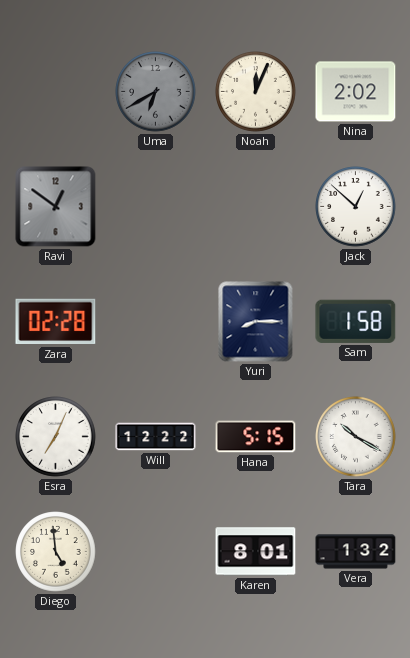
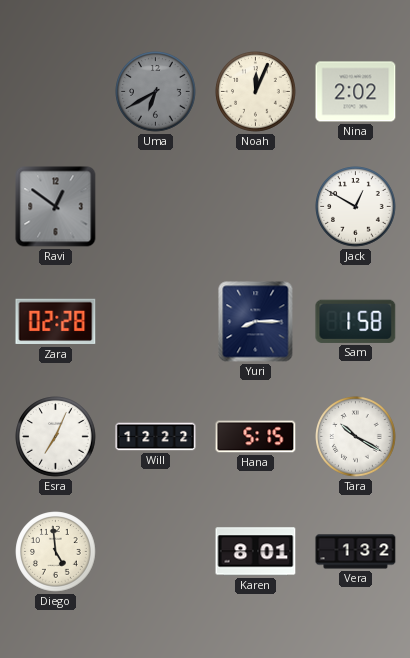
Jack: 12:52 -> 12:50
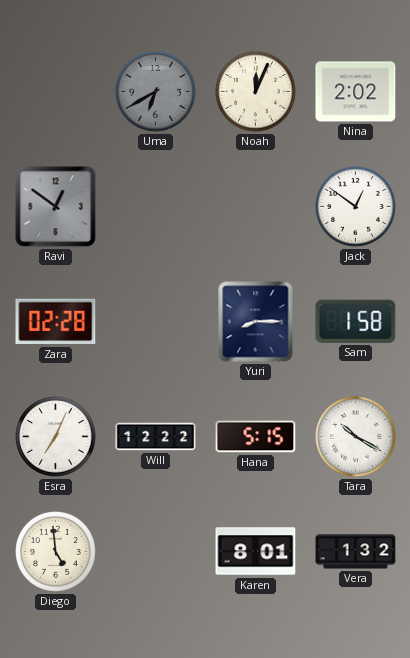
Jack: 12:50 -> 12:51
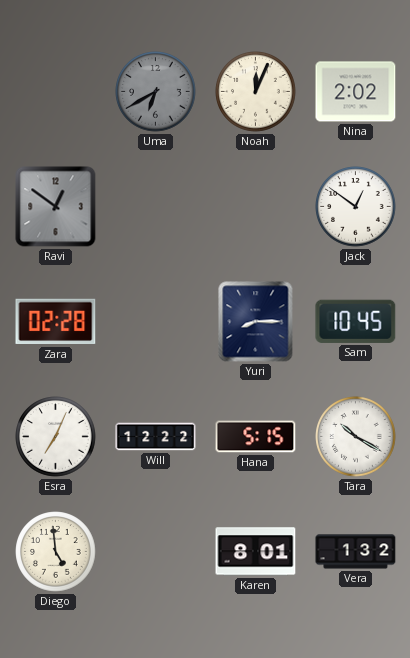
Sam: 1:58 -> 10:45
